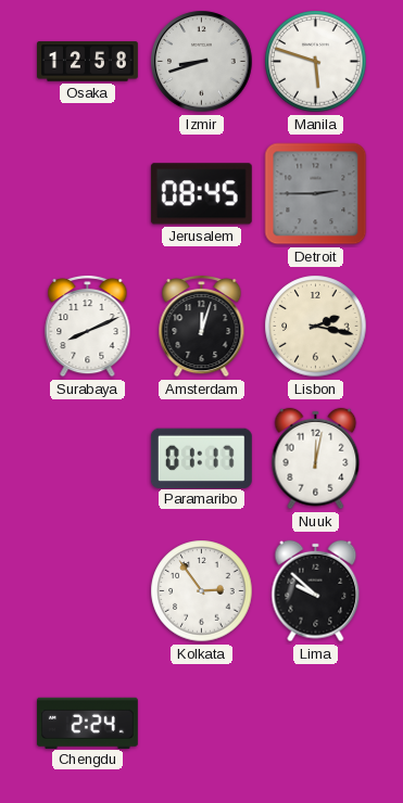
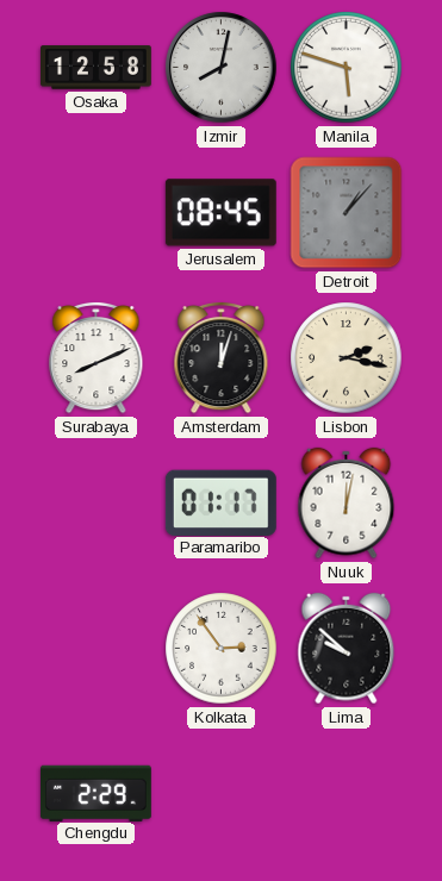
Izmir: 8:42 -> 8:02
Detroit: 2:45 -> 1:07
Chengdu: 2:24 -> 2:29
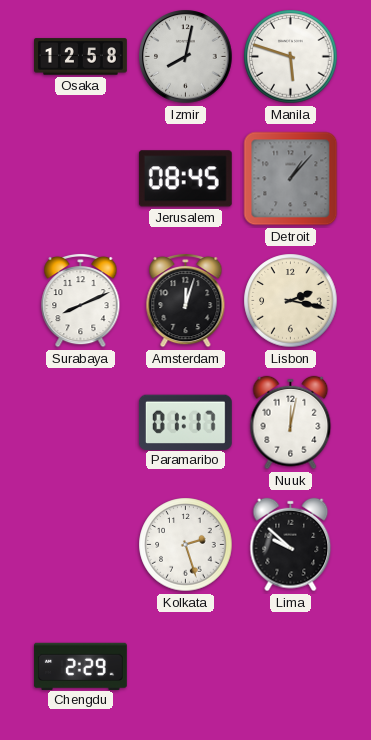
Kolkata: 2:54 -> 2:27
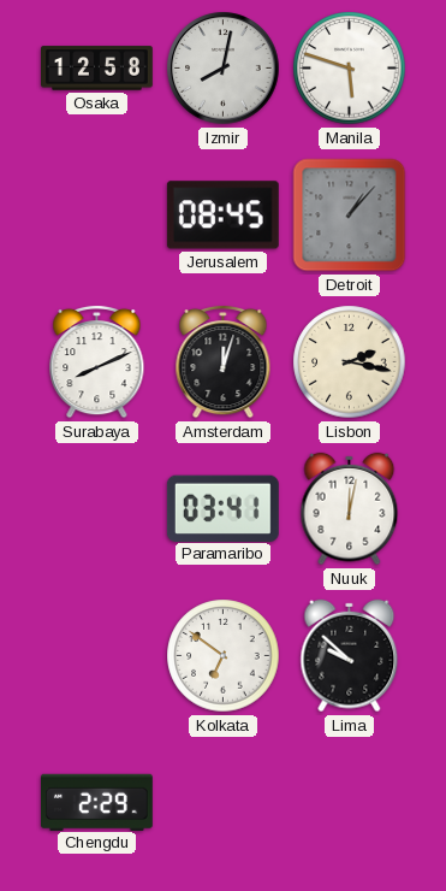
Paramaribo: 01:17 -> 03:41
Kolkata: 2:27 -> 6:51
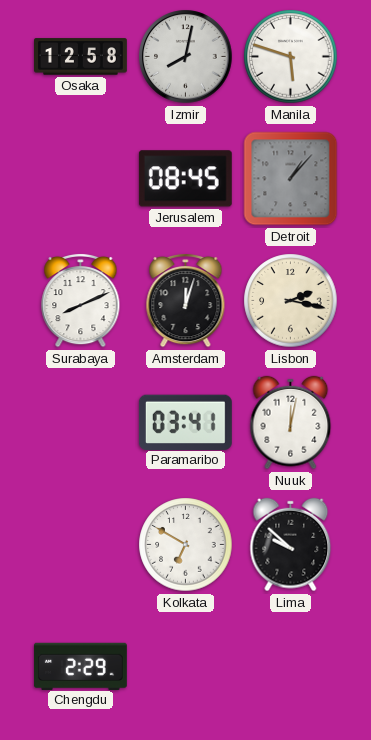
Kolkata: 6:51 -> 6:50
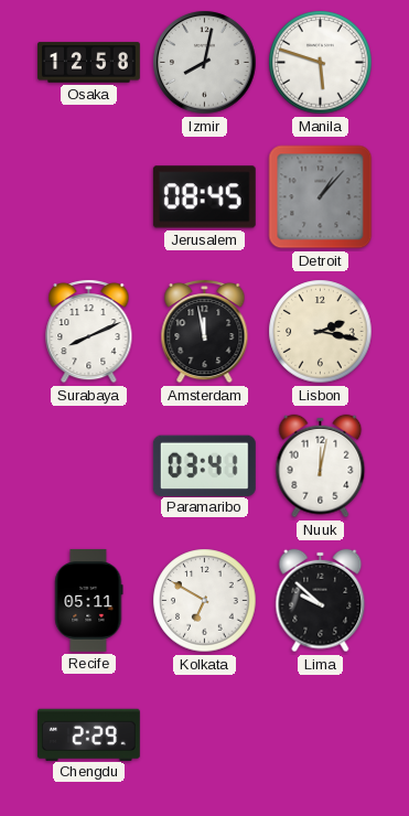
Amsterdam: 12:03 -> 11:58
Recife: none -> 05:11
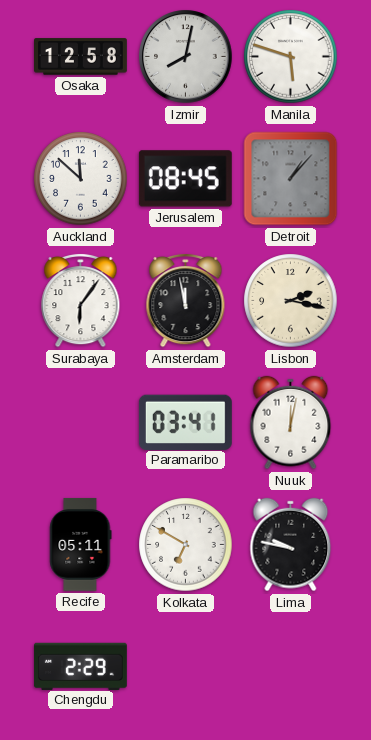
Auckland: none -> 11:52
Surabaya: 8:11 -> 6:06
Lima: 9:52 -> 9:47
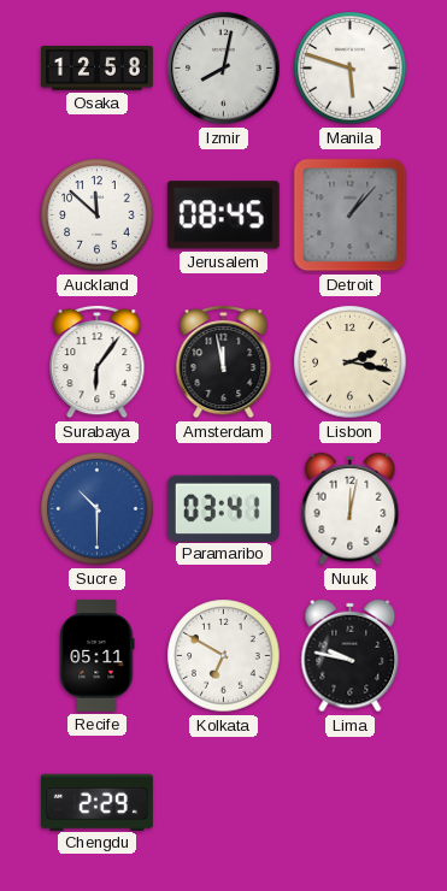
Sucre: none -> 10:30
